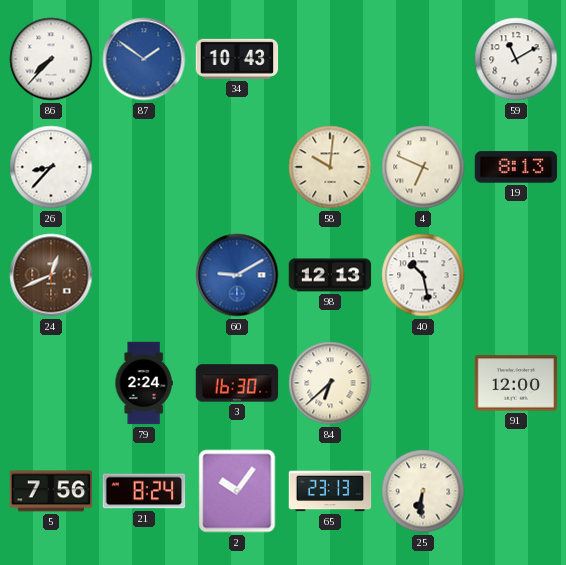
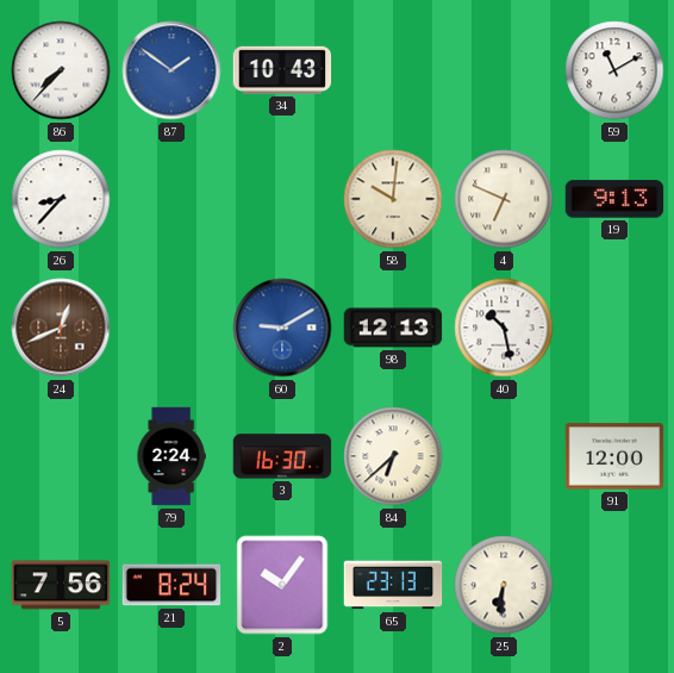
19: 8:13 -> 9:13
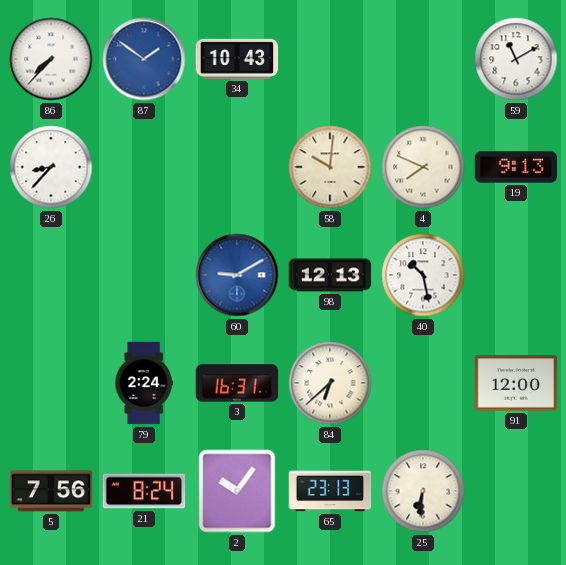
4: 6:49 -> 7:49
24: 12:41 -> none
3: 16:30 -> 16:31
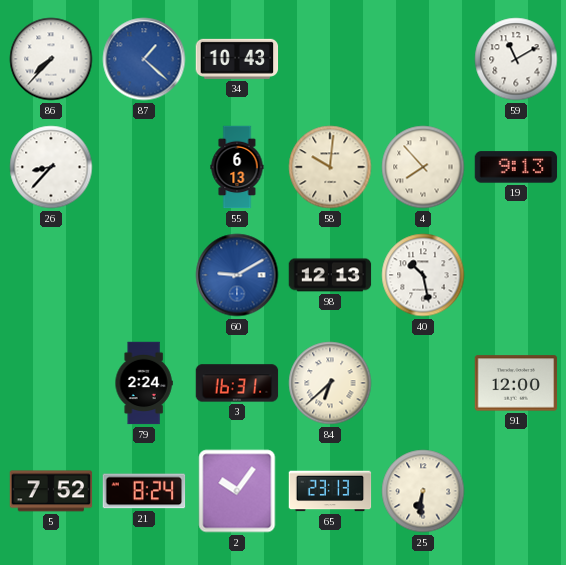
87: 1:51 -> 1:22
55: none -> 6:13
4: 7:49 -> 7:53
5: 7:56 -> 7:52
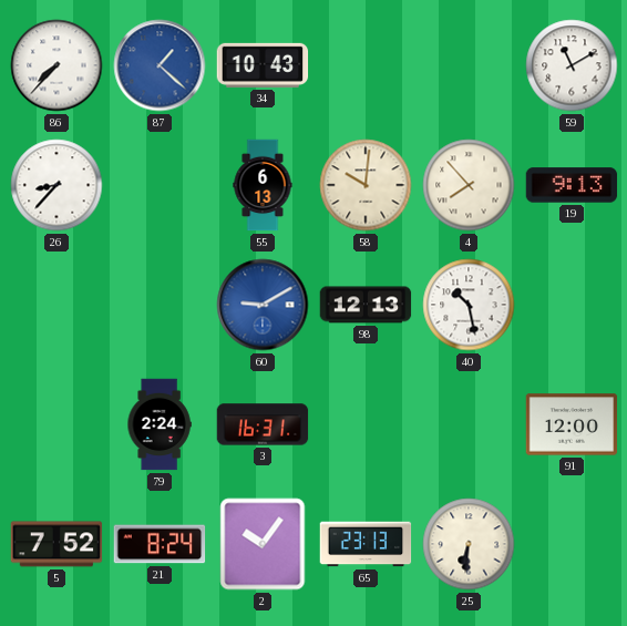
84: 6:38 -> none
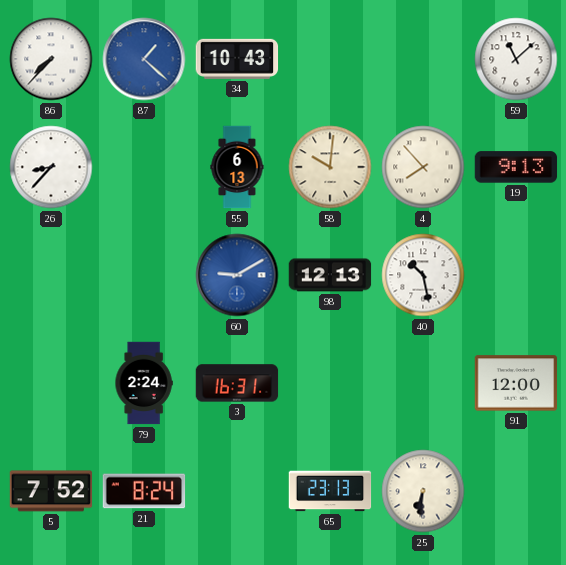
59: 11:10 -> 11:08
2: 10:06 -> none
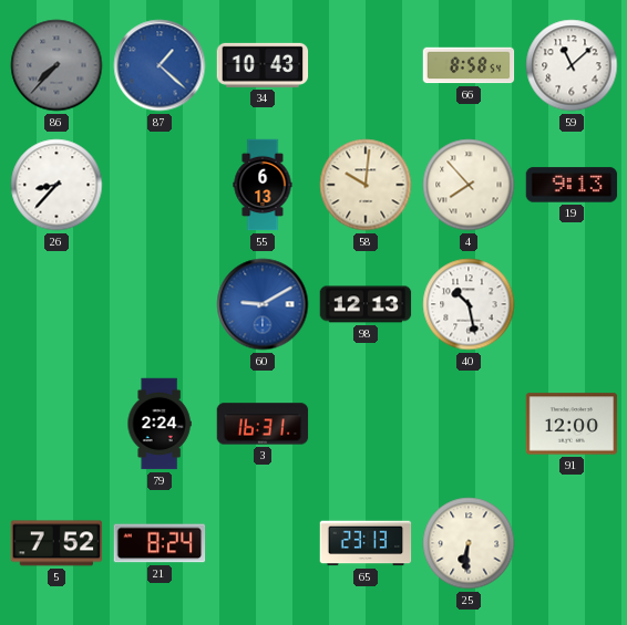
86 dial: white -> grey
66: none -> 8:58
